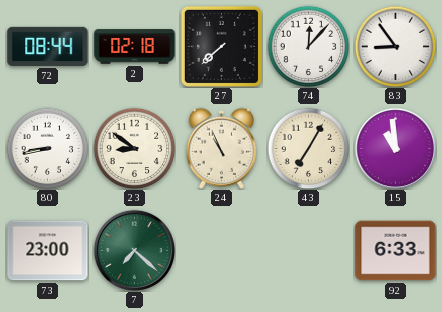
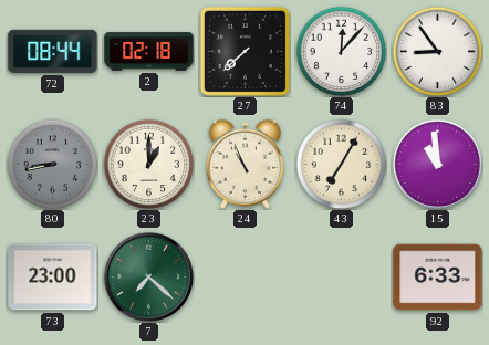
80 dial: white -> grey
23: 8:51 -> 1:00
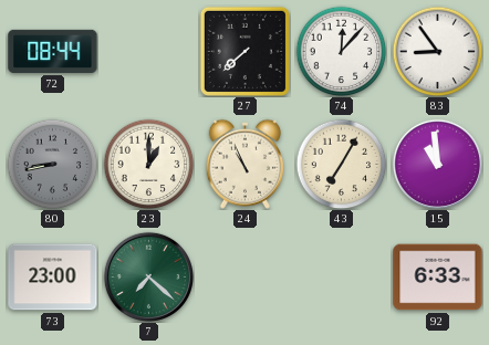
2: 02:18 -> none
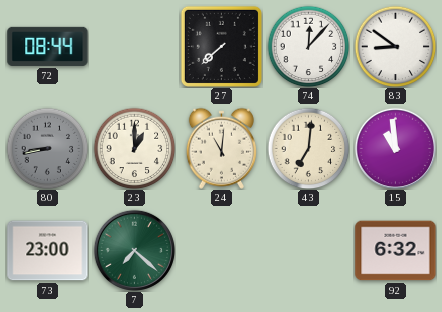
83: 8:54 -> 8:51
24: 10:56 -> 11:01
43: 7:05 -> 7:01
92: 6:33 -> 6:32
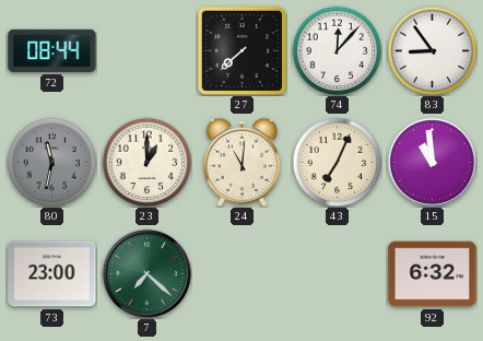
83: 8:51 -> 8:54
80: 8:43 -> 11:32
43: 7:01 -> 7:04
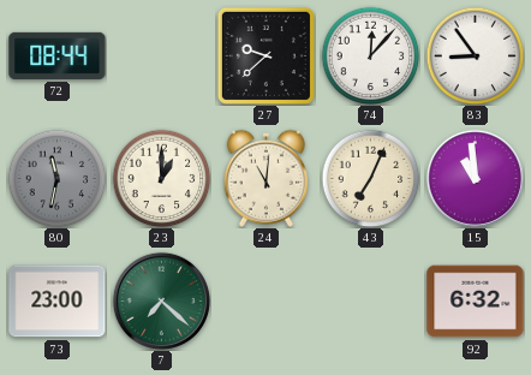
27: 7:38 -> 9:38
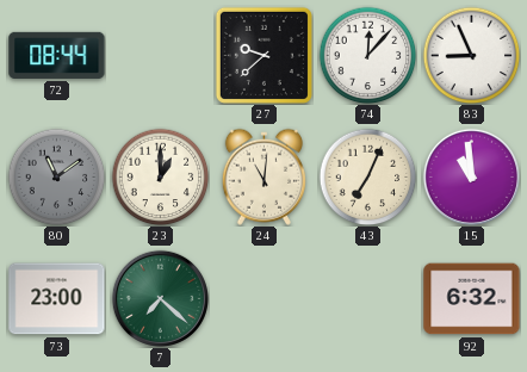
83: 8:54 -> 8:56
80: 11:32 -> 11:09
